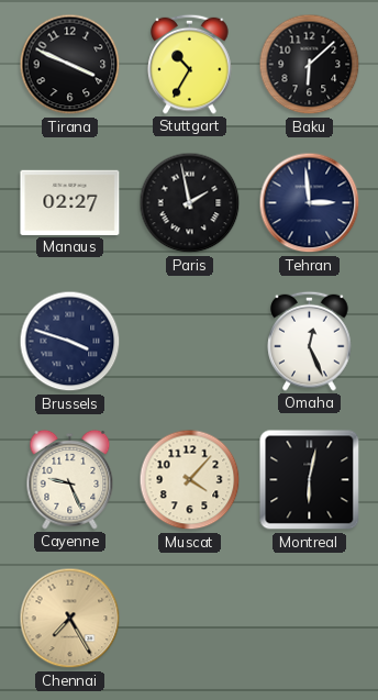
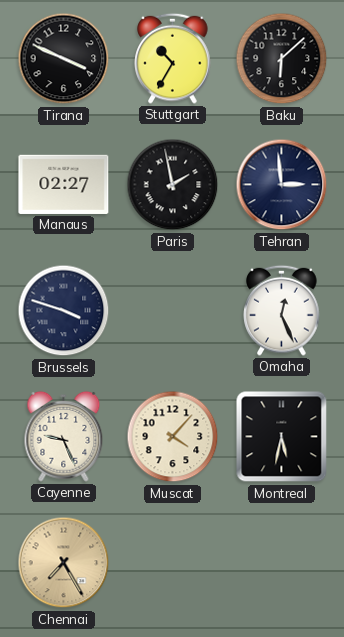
Montreal: 6:02 -> 5:32
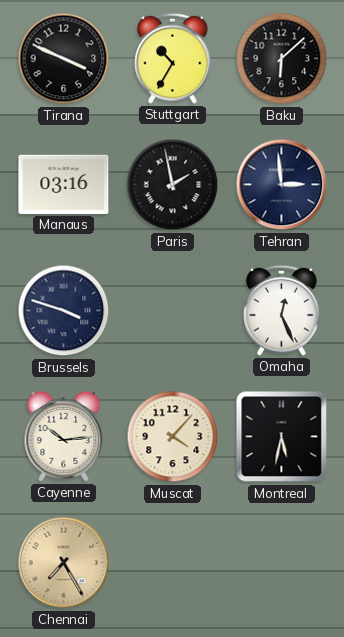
Manaus: 02:27 -> 03:16
Cayenne: 9:26 -> 10:14
